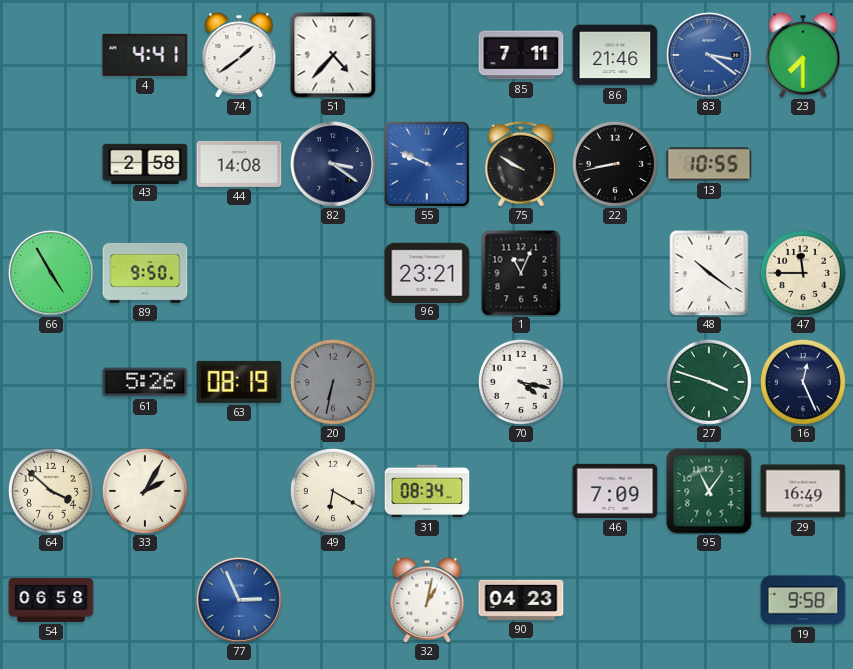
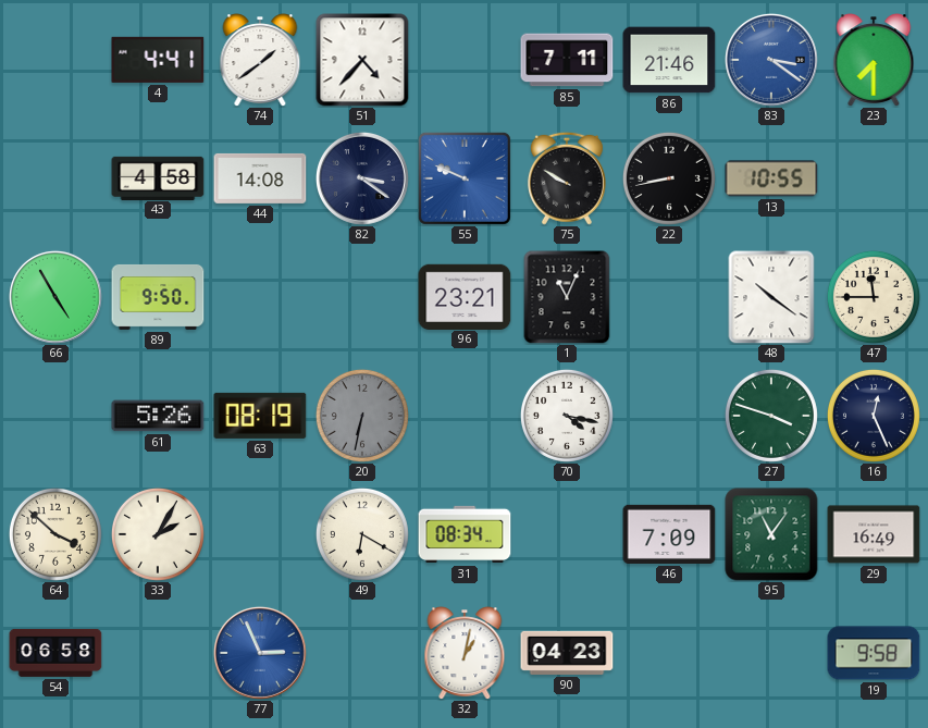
43: 2:58 -> 4:58
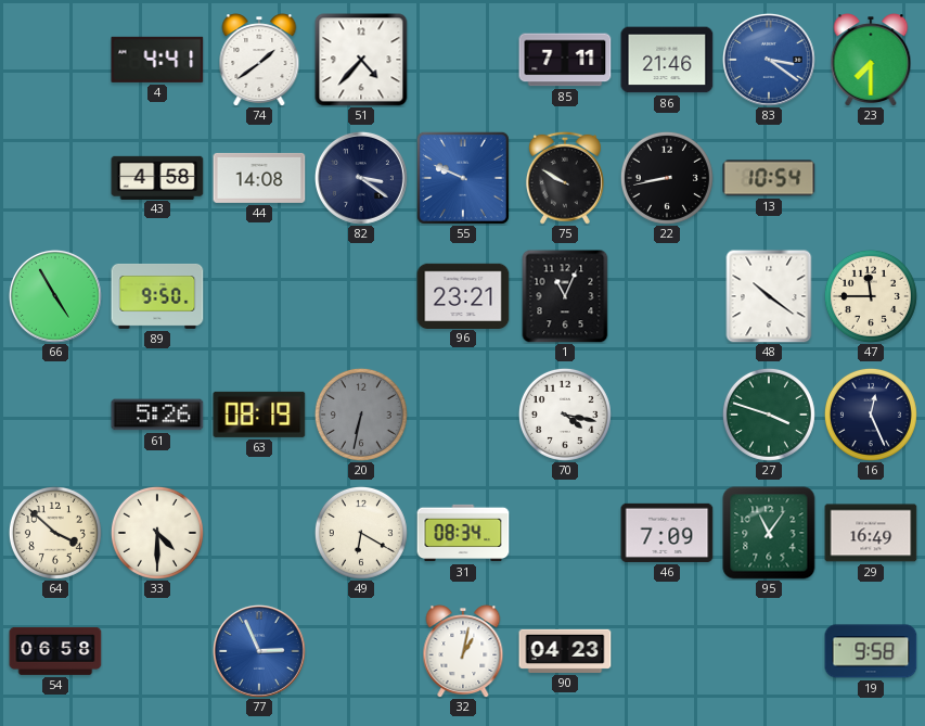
13: 10:55 -> 10:54
33: 2:05 -> 4:30
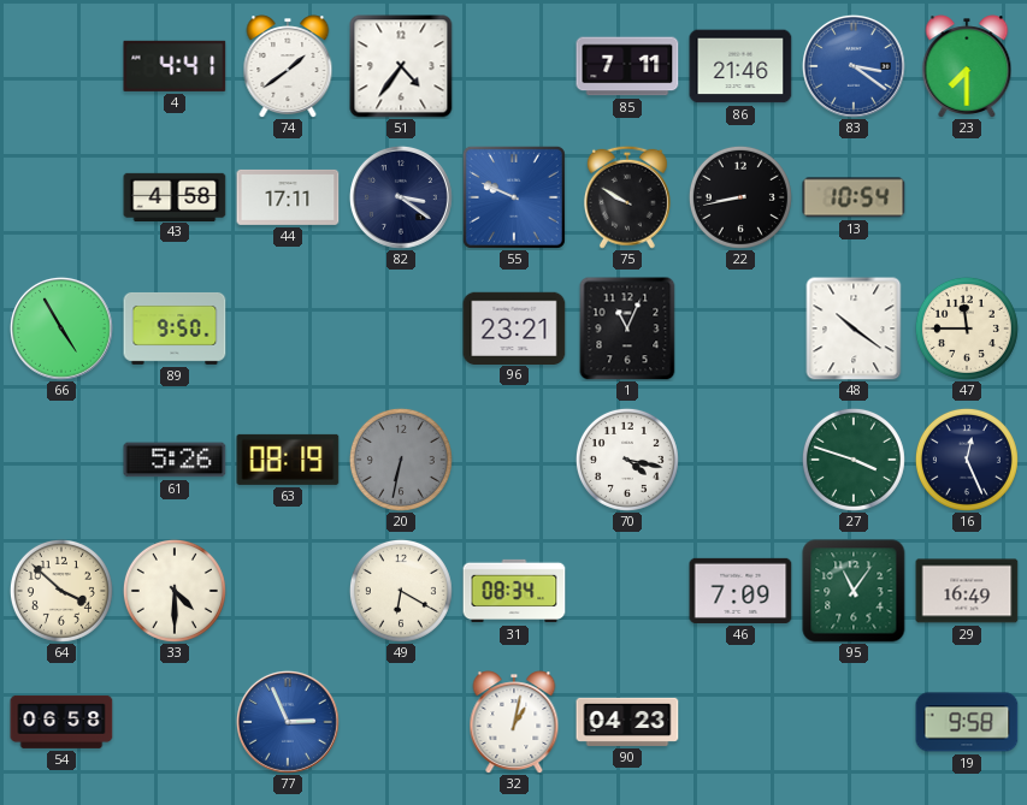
51: 4:37 -> 4:36
44: 14:08 -> 17:11
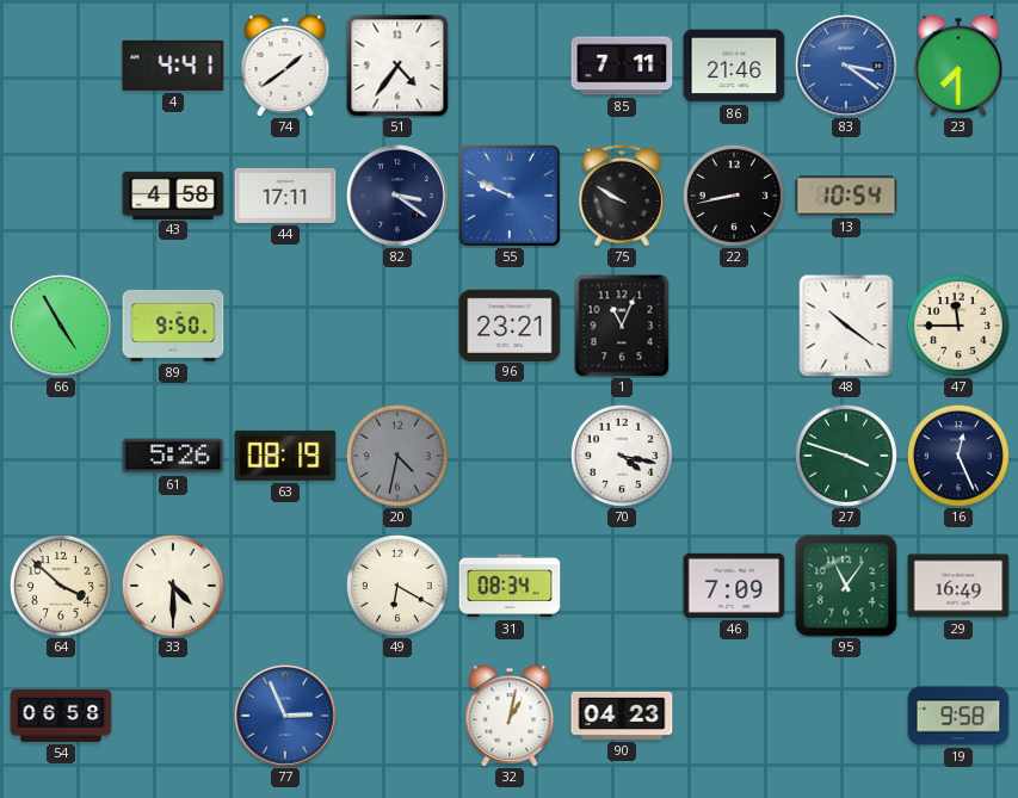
20: 6:32 -> 4:32
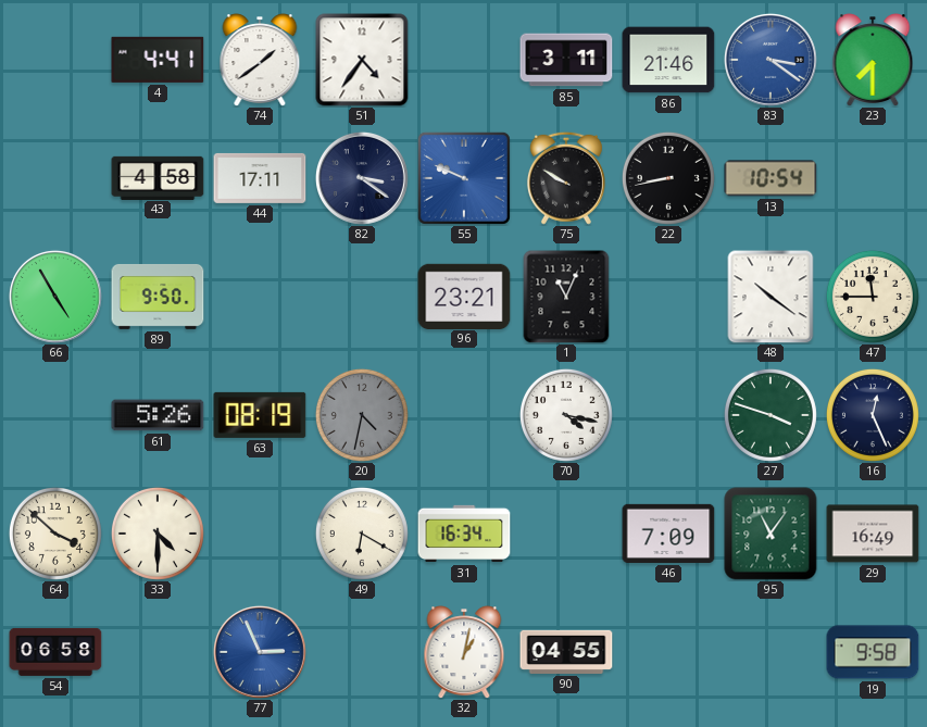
85: 7:11 -> 3:11
31: 08:34 -> 16:34
90: 04:23 -> 04:55
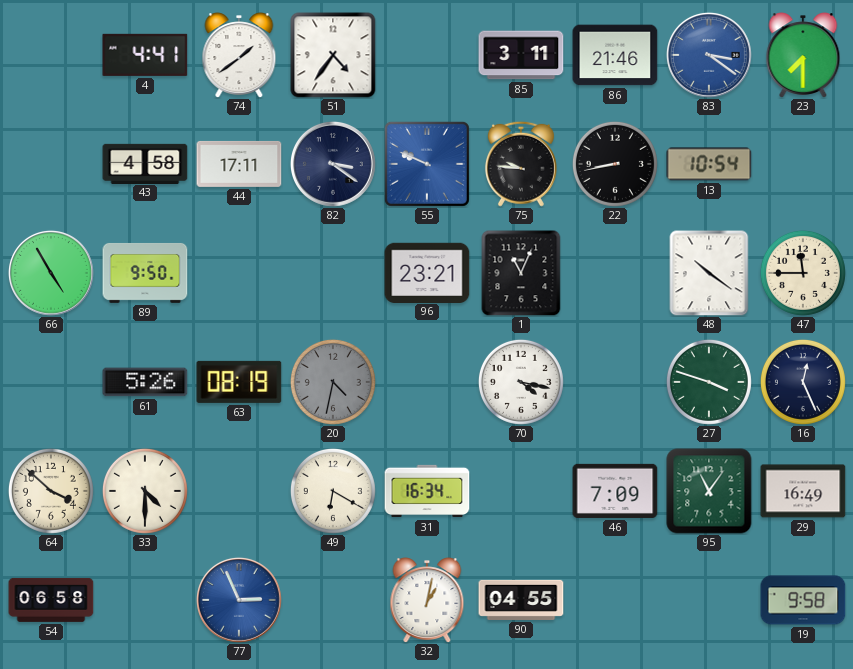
75: 9:50 -> 9:46
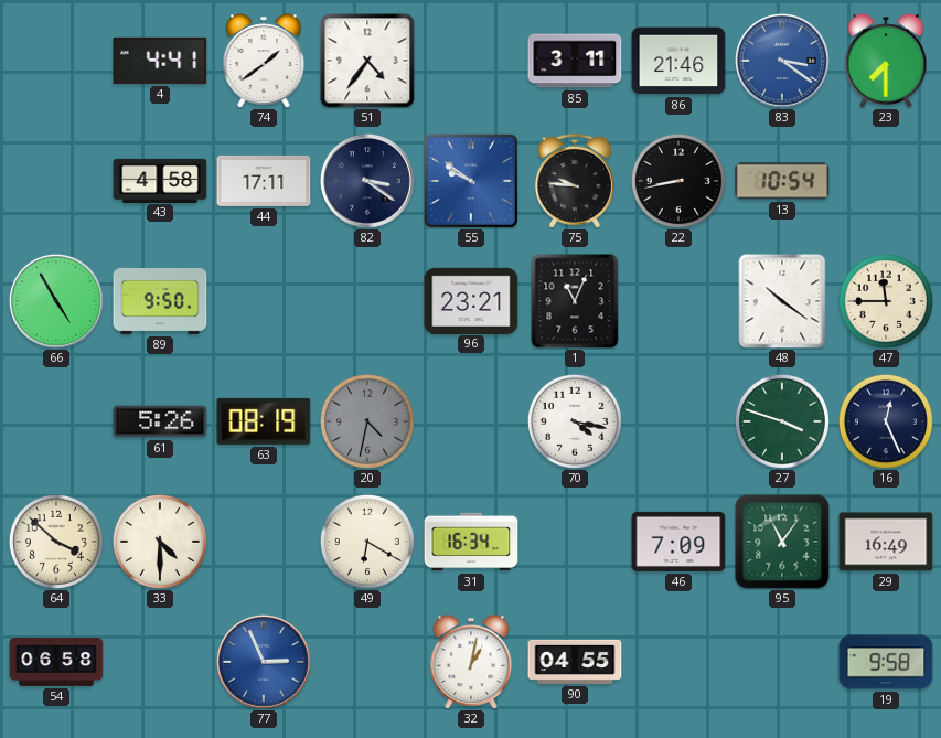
55: 9:49 -> 9:51
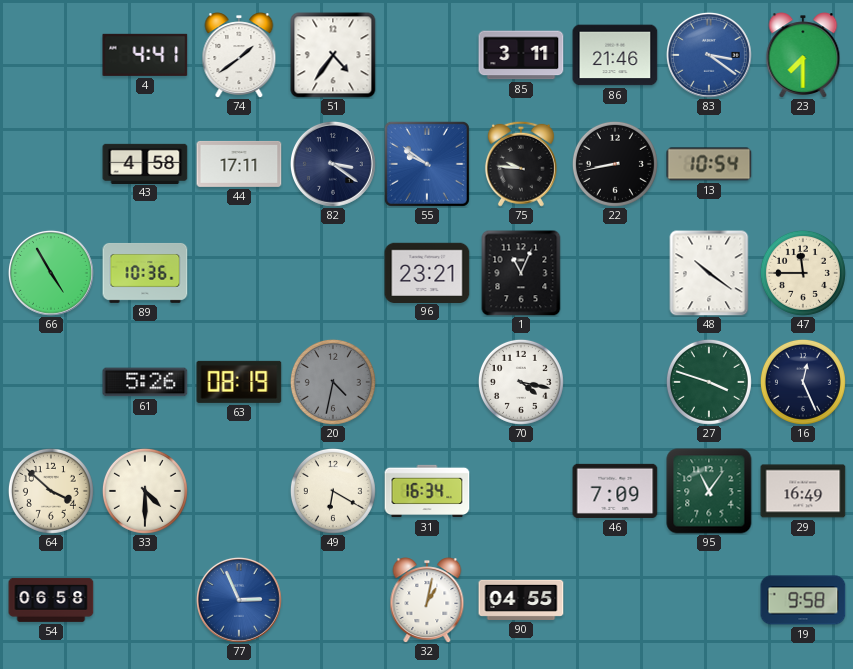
89: 9:50 -> 10:36
